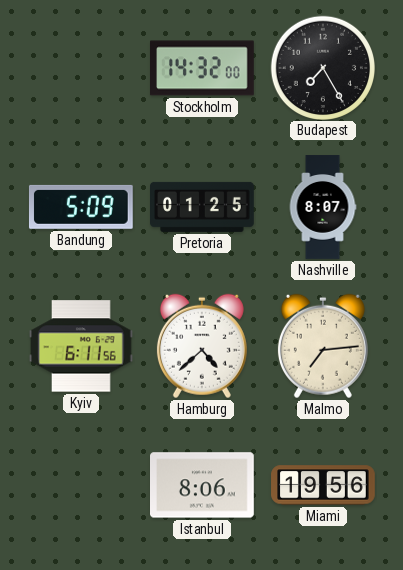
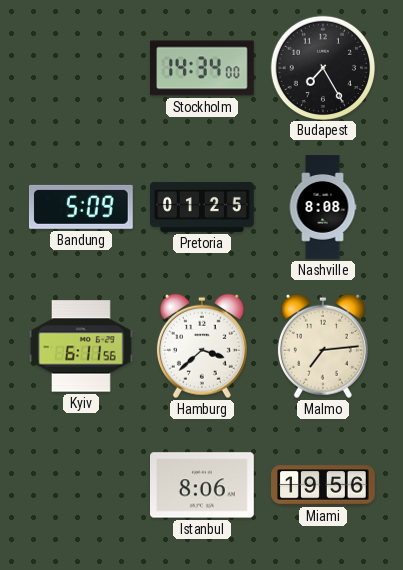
Stockholm: 14:32 -> 14:34
Nashville: 8:07 -> 8:08
Hamburg: 4:38 -> 3:38
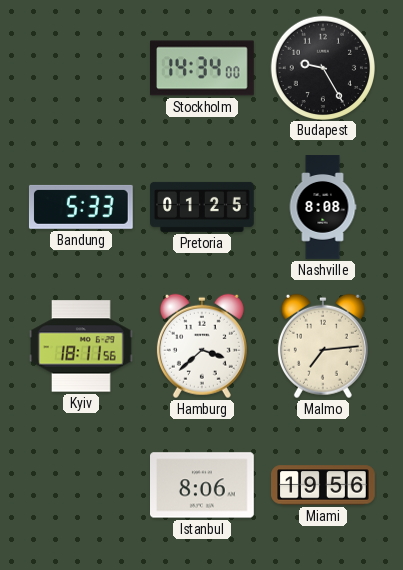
Budapest: 7:25 -> 9:25
Bandung: 5:09 -> 5:33
Kyiv: 6:11 -> 18:11
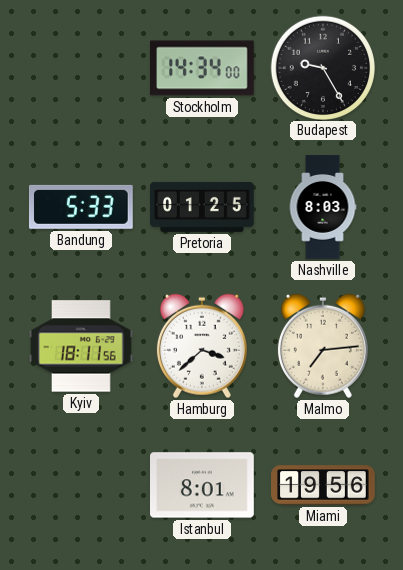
Nashville: 8:08 -> 8:03
Istanbul: 8:06 -> 8:01
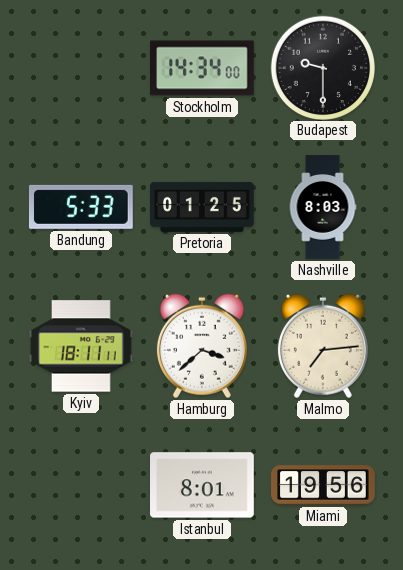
Budapest: 9:25 -> 9:30
Kyiv: 18:11:56 -> 18:11:11
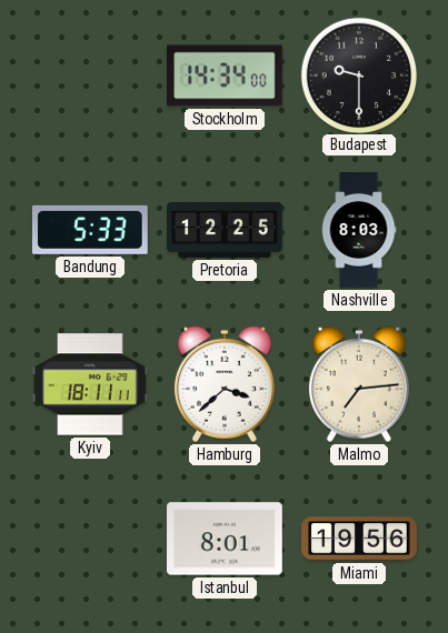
Pretoria: 01:25 -> 12:25
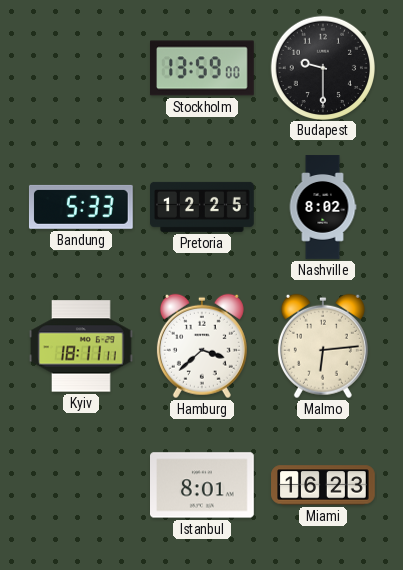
Stockholm: 14:34 -> 13:59
Nashville: 8:03 -> 8:02
Malmo: 7:14 -> 6:14
Miami: 19:56 -> 16:23
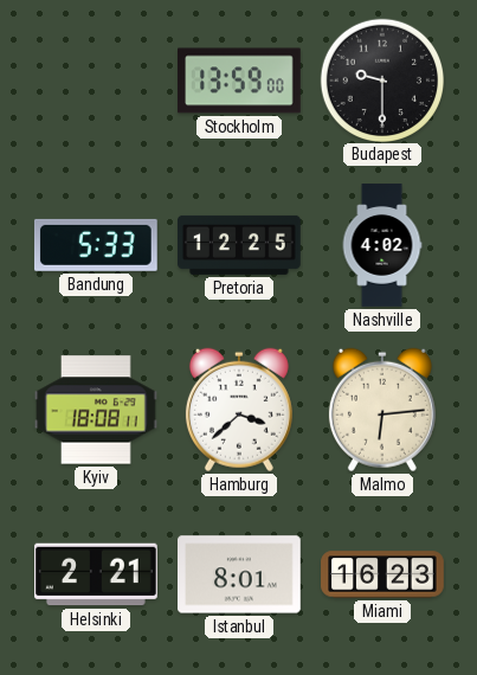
Nashville: 8:02 -> 4:02
Kyiv: 18:11 -> 18:08
Helsinki: none -> 2:21
